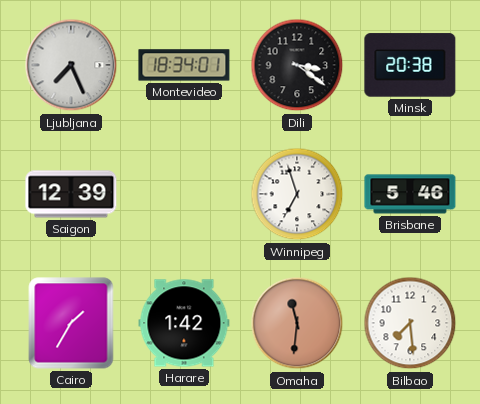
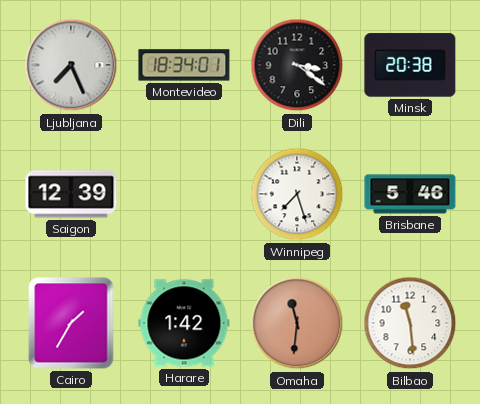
Winnipeg: 6:57 -> 7:27
Bilbao: 7:29 -> 11:29
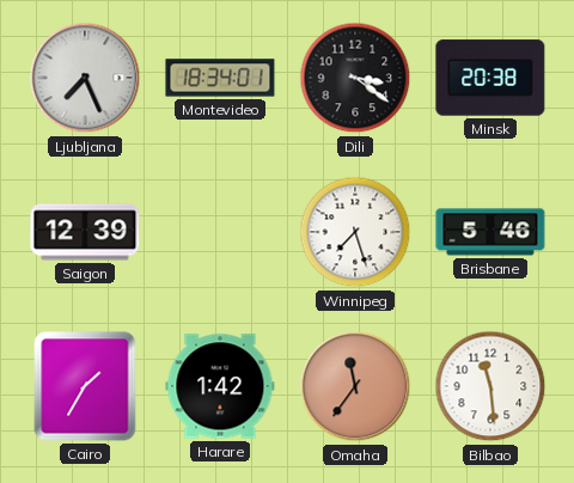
Omaha: 11:31 -> 11:36
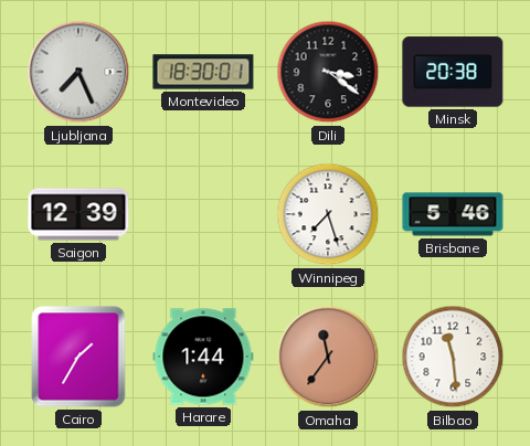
Montevideo: 18:34 -> 18:30
Harare: 1:42 -> 1:44
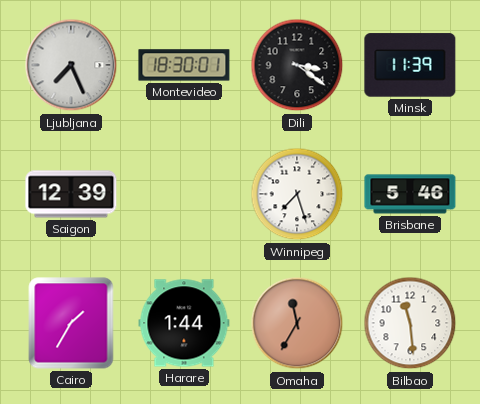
Minsk: 20:38 -> 11:39
Omaha: 11:36 -> 11:35
